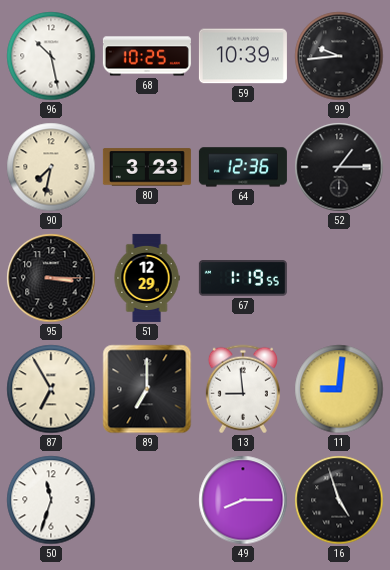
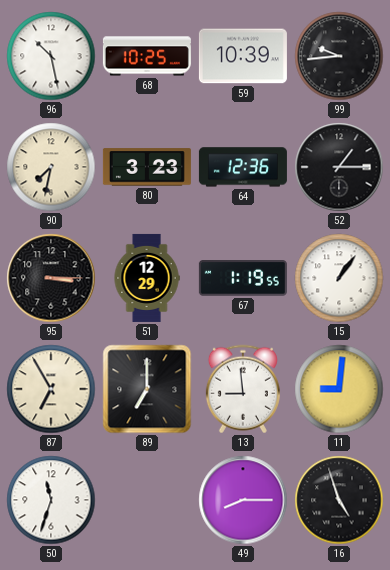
15: none -> 1:06
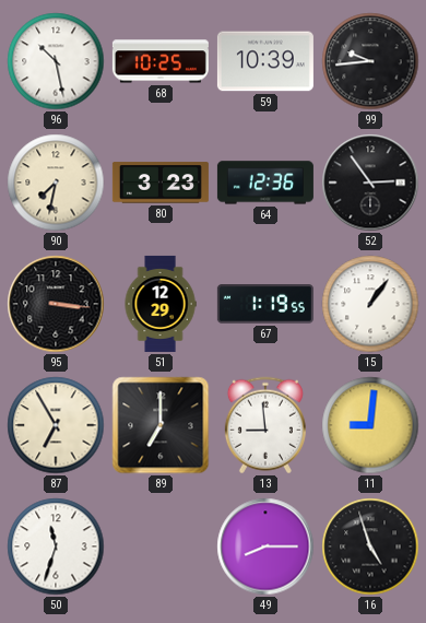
52: 1:15 -> 2:54
95: 3:15 -> 3:16
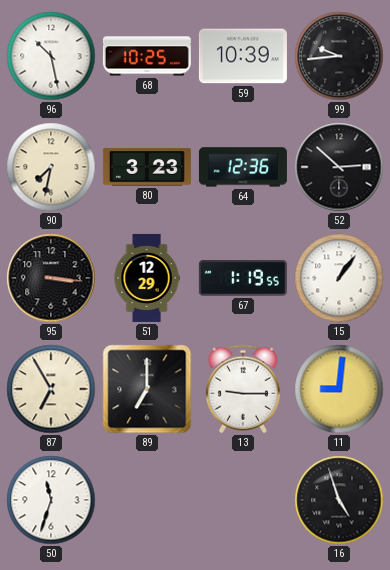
52: 2:54 -> 2:52
13: 8:59 -> 9:15
49: 8:15 -> none
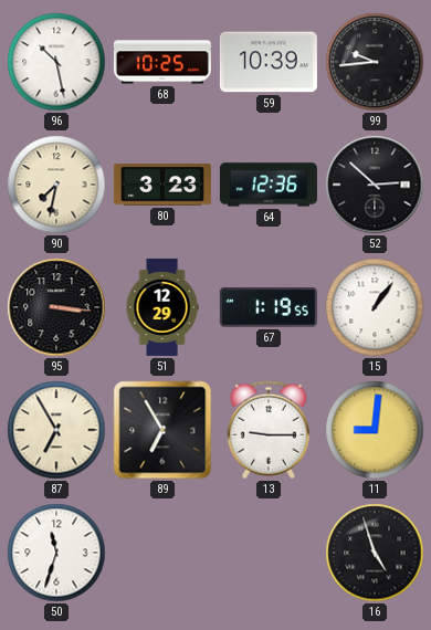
89: 7:00 -> 6:55
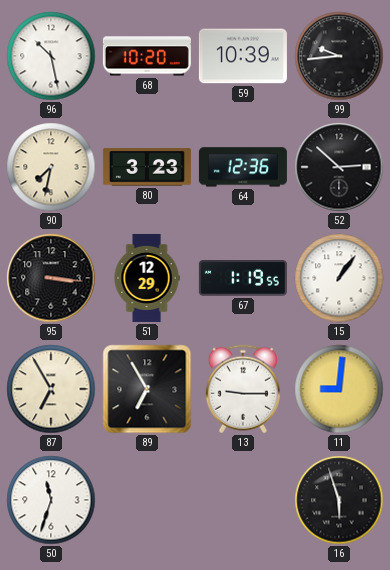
68: 10:25 -> 10:20
16: 4:57 -> 5:57
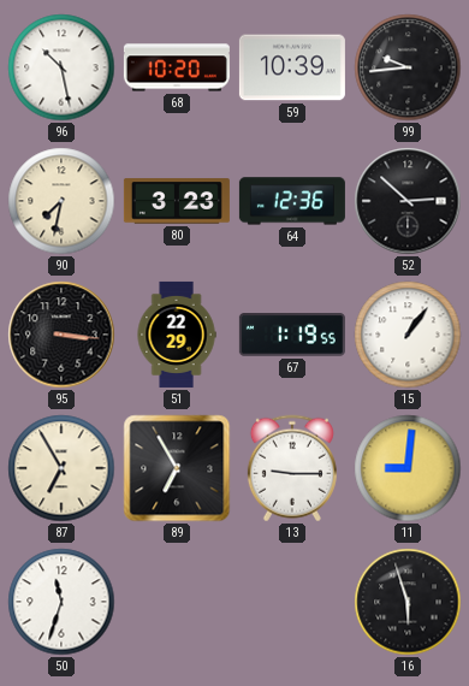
51: 12:29 -> 22:29
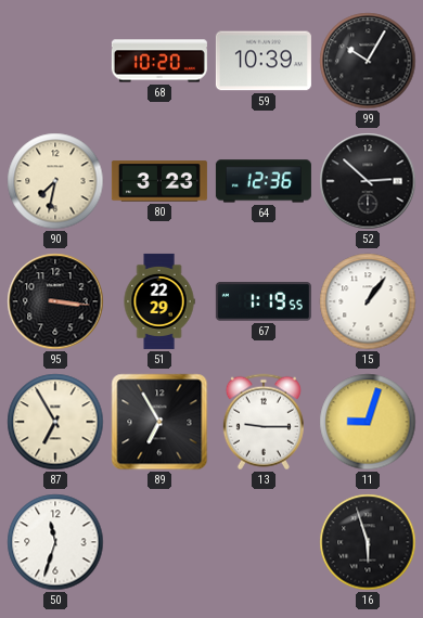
96: 10:28 -> none
99: 9:44 -> 10:05
11: 9:01 -> 9:03
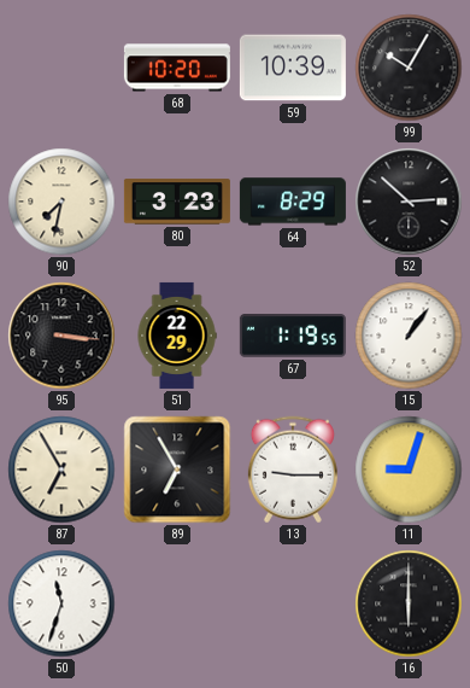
64: 12:36 -> 8:29
16: 5:57 -> 6:00
